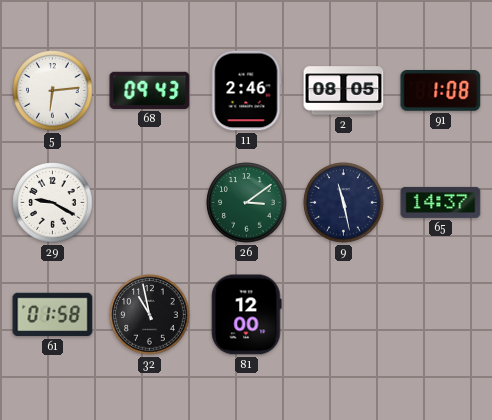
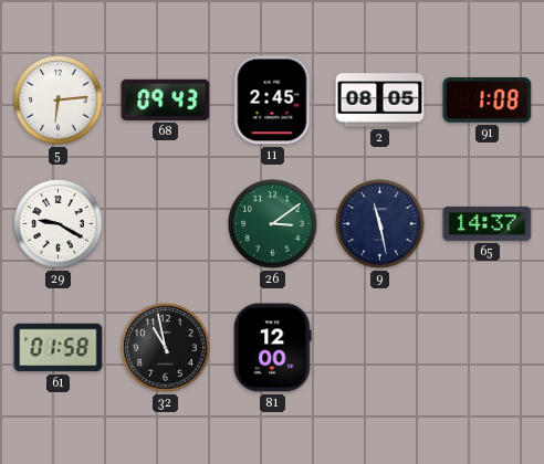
11: 2:46 -> 2:45
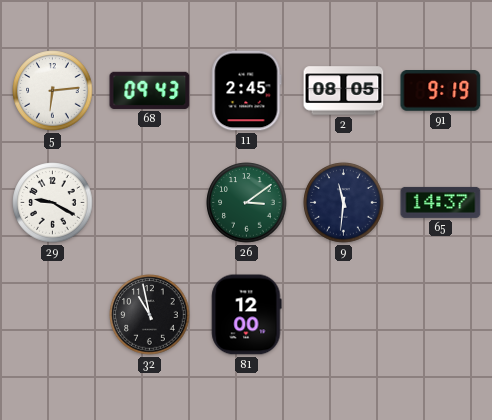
91: 1:08 -> 9:19
9: 11:28 -> 11:31
61: 01:58 -> none
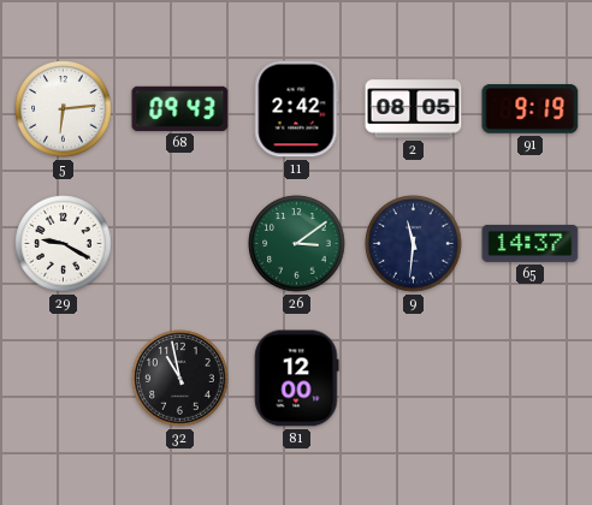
11: 2:45 -> 2:42
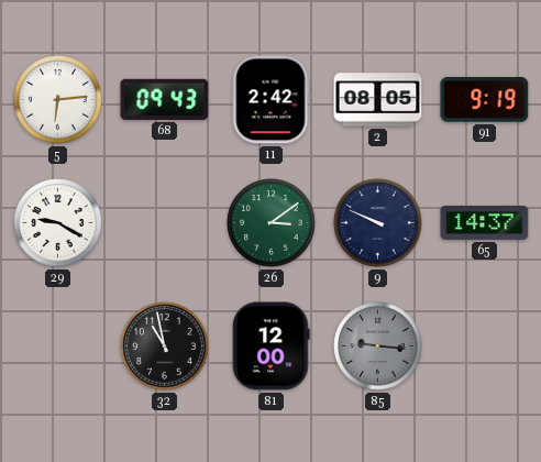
9: 11:31 -> 9:49
85: none -> 9:16
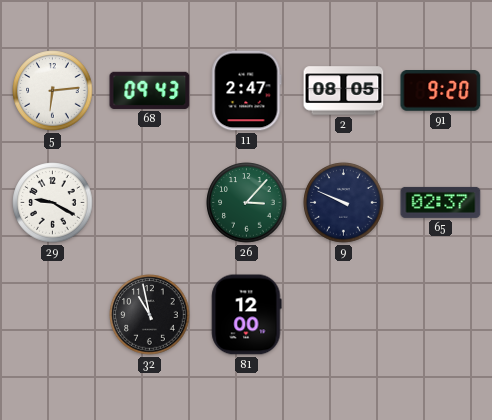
11: 2:42 -> 2:47
91: 9:19 -> 9:20
26: 3:09 -> 3:07
65: 14:37 -> 02:37
85: 9:16 -> none
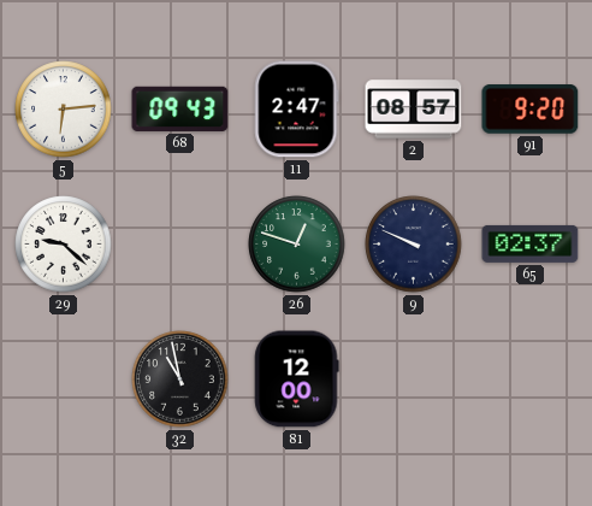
2: 08:05 -> 08:57
29: 9:20 -> 9:22
26: 3:07 -> 12:48
